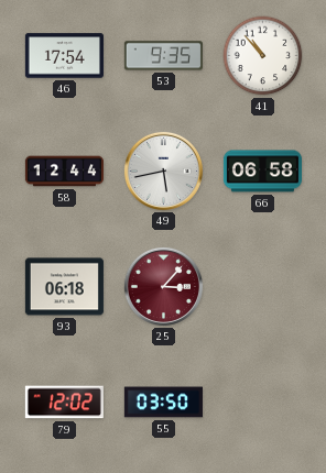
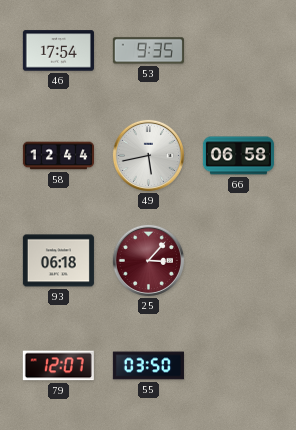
41: 10:53 -> none
79: 12:02 -> 12:07
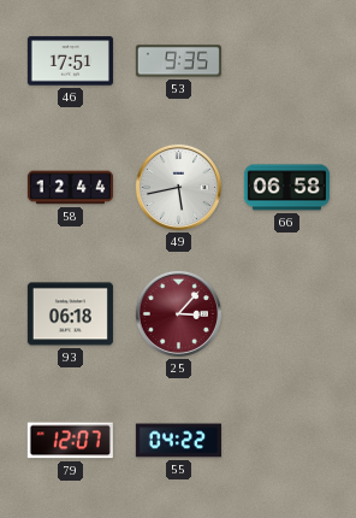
46: 17:54 -> 17:51
55: 03:50 -> 04:22
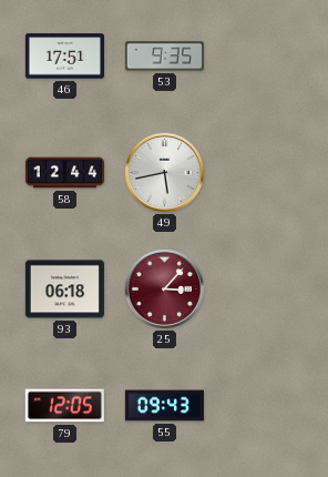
66: 06:58 -> none
79: 12:07 -> 12:05
55: 04:22 -> 09:43
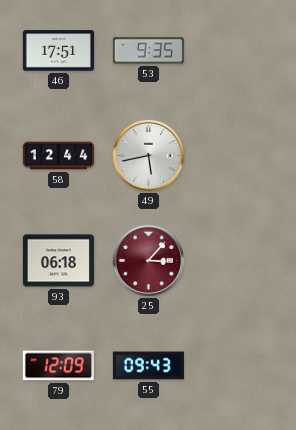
79: 12:05 -> 12:09
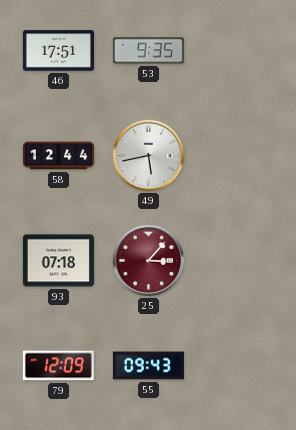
93: 06:18 -> 07:18
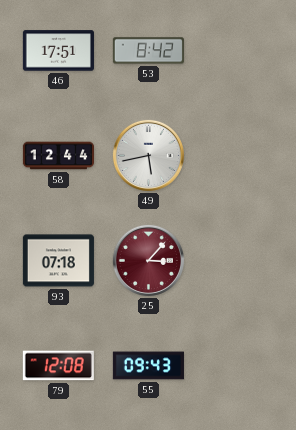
53: 9:35 -> 8:42
79: 12:09 -> 12:08
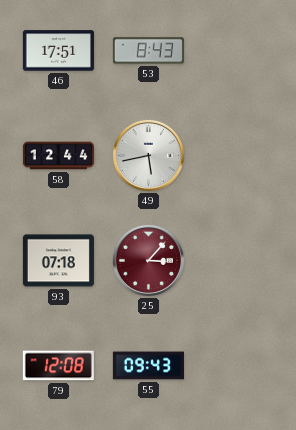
53: 8:42 -> 8:43
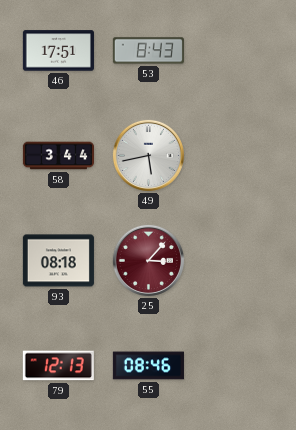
58: 12:44 -> 3:44
93: 07:18 -> 08:18
79: 12:08 -> 12:13
55: 09:43 -> 08:46
